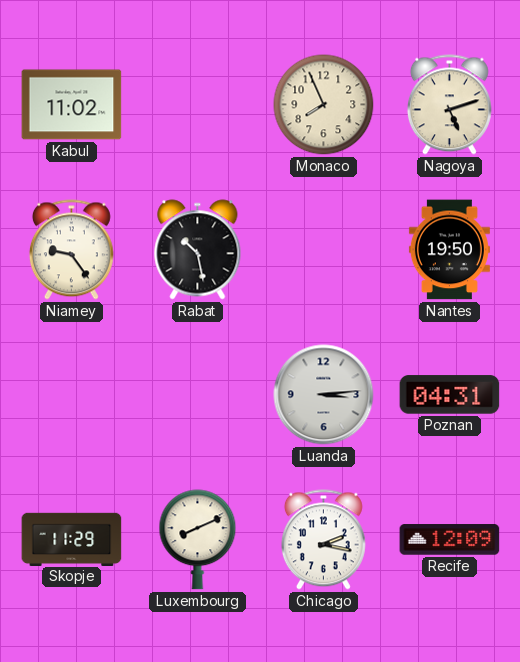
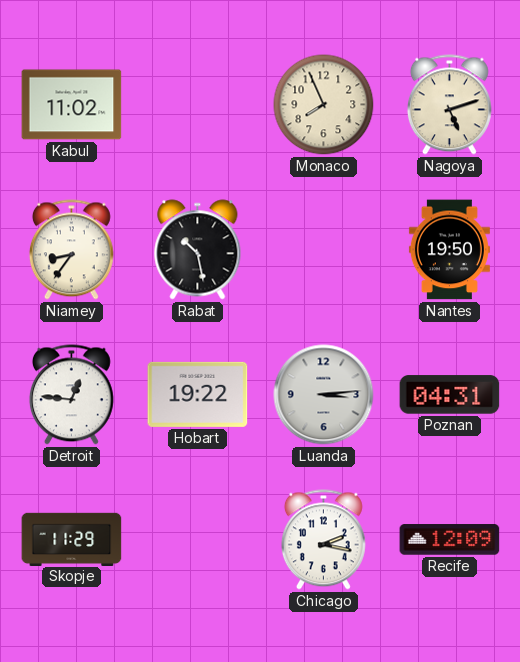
Niamey: 9:24 -> 8:36
Detroit: none -> 12:46
Hobart: none -> 19:22
Luxembourg: 8:11 -> none
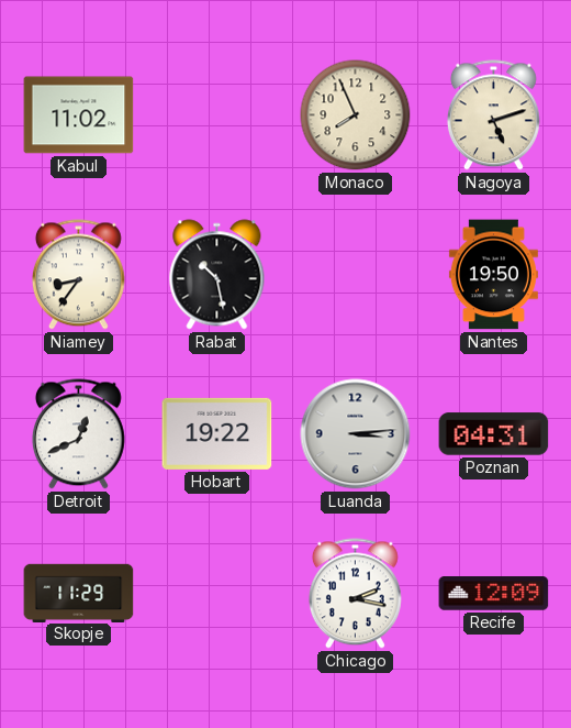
Detroit: 12:46 -> 12:41
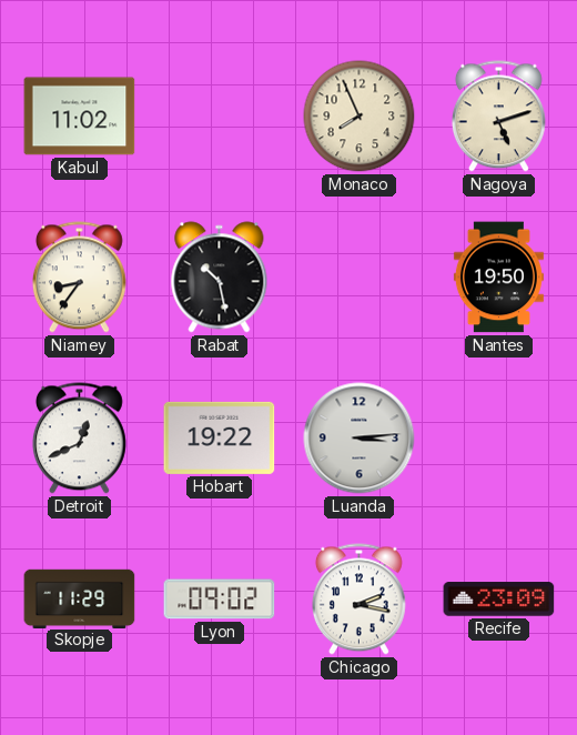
Poznan: 04:31 -> none
Lyon: none -> 09:02
Recife: 12:09 -> 23:09
